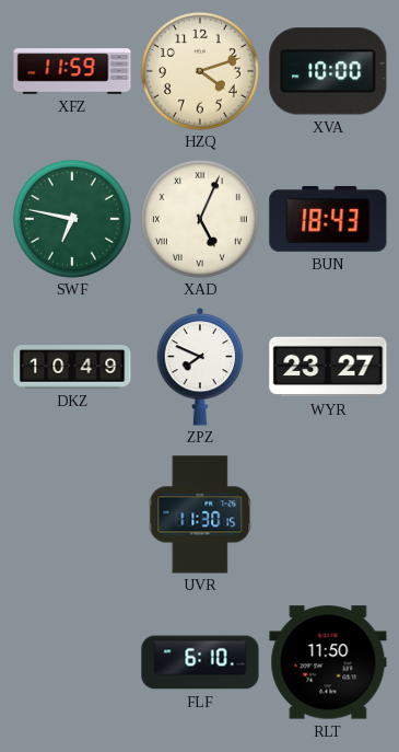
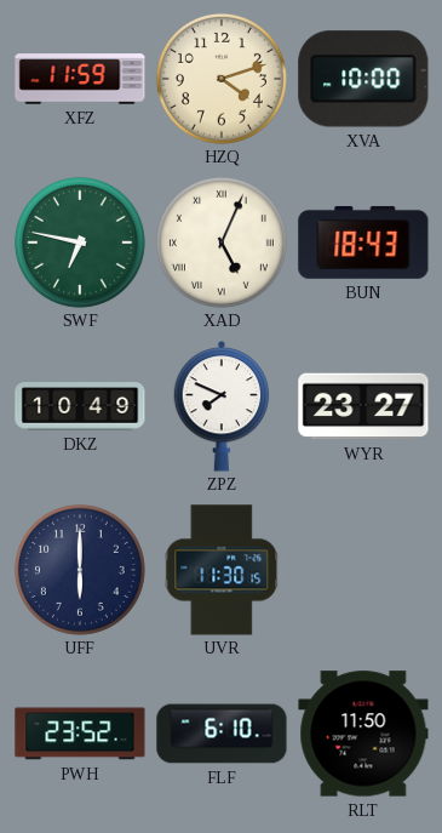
UFF: none -> 6:00
PWH: none -> 23:52
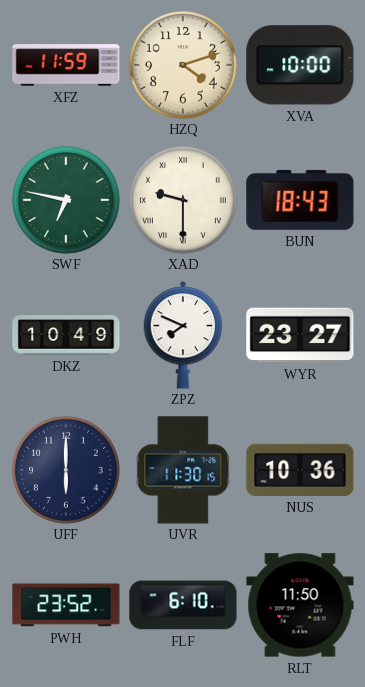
XAD: 5:04 -> 9:30
NUS: none -> 10:36
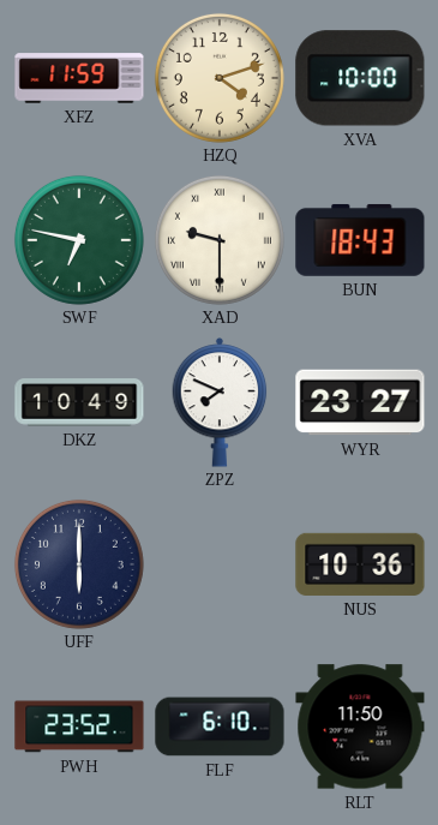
UVR: 11:30 -> none
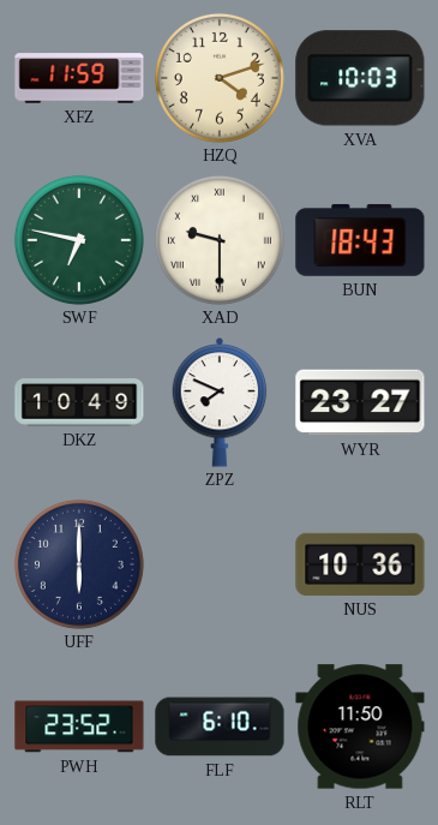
XVA: 10:00 -> 10:03
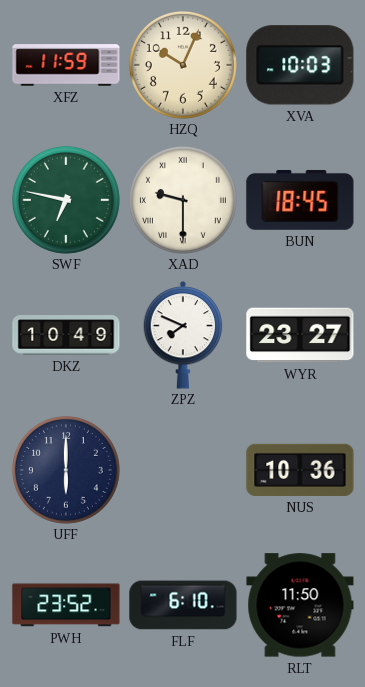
HZQ: 4:12 -> 10:04
BUN: 18:43 -> 18:45
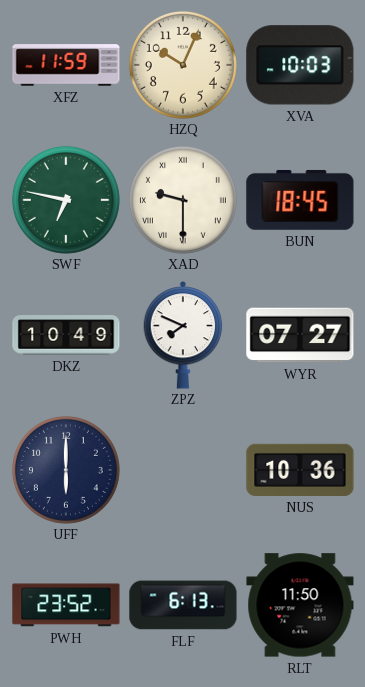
WYR: 23:27 -> 07:27
FLF: 6:10 -> 6:13
